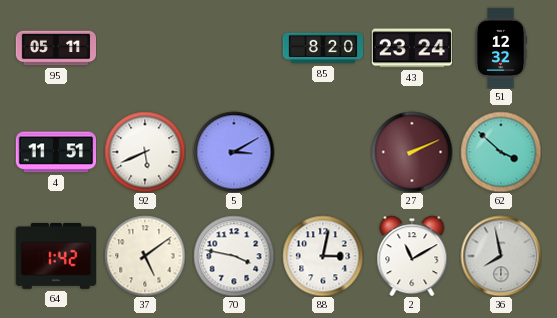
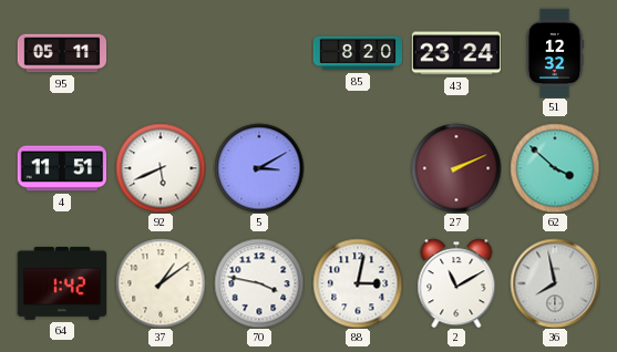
37: 5:09 -> 1:09
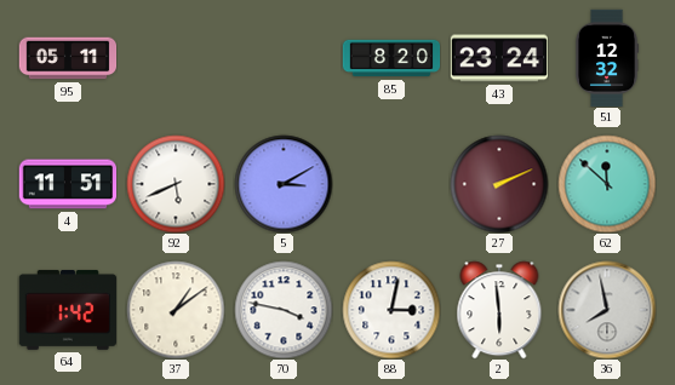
62: 3:52 -> 11:52
2: 11:10 -> 5:59
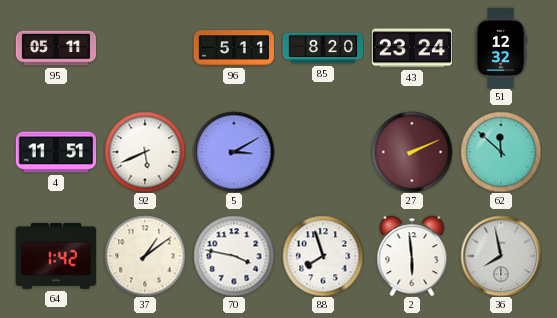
96: none -> 5:11
88: 3:02 -> 7:57
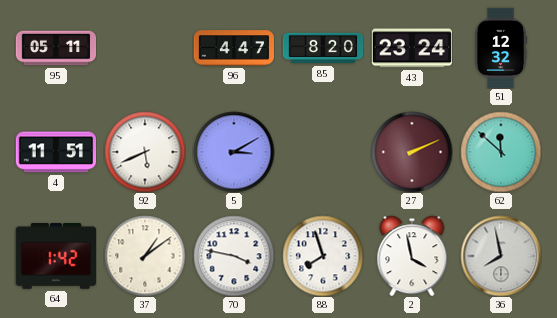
96: 5:11 -> 4:47
2: 5:59 -> 3:58
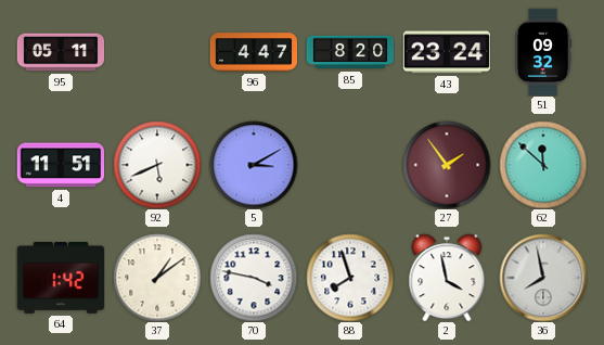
51: 12:32 -> 09:32
27: 2:11 -> 1:54
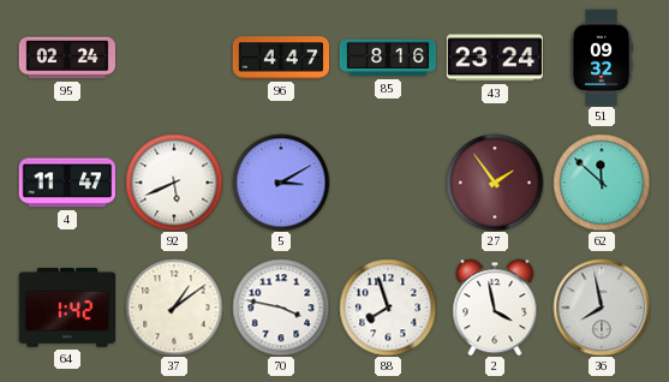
95: 05:11 -> 02:24
85: 8:20 -> 8:16
4: 11:51 -> 11:47
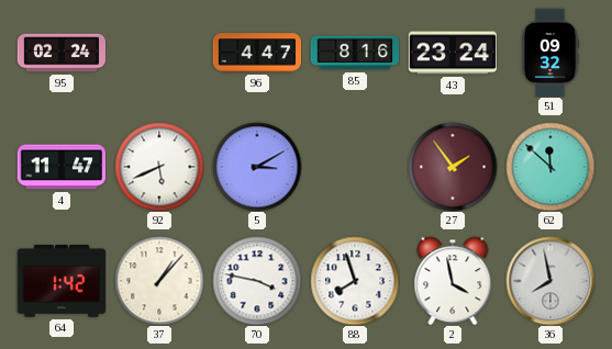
37: 1:09 -> 1:07
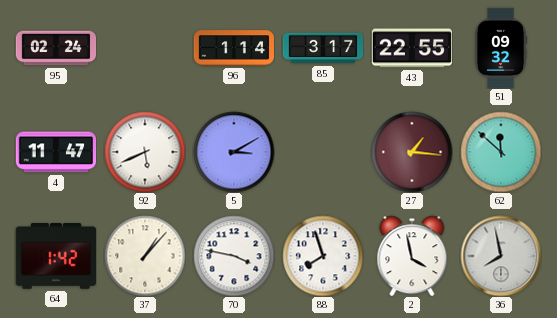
96: 4:47 -> 1:14
85: 8:16 -> 3:17
43: 23:24 -> 22:55
27: 1:54 -> 1:16
